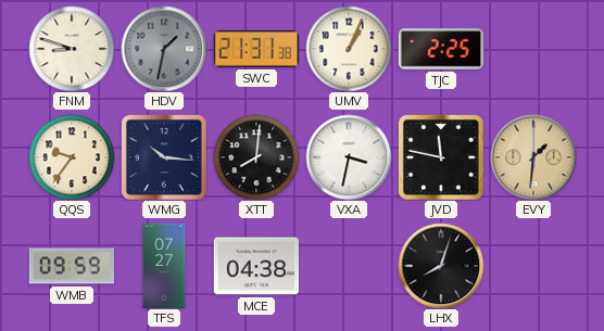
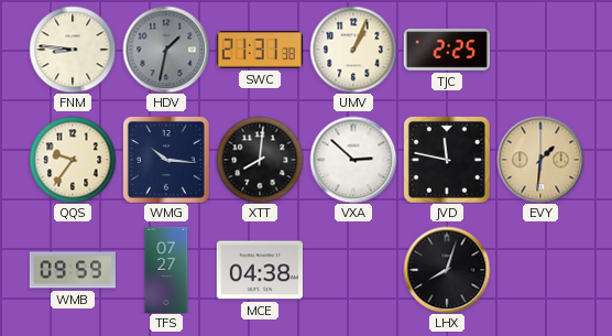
FNM: 8:48 -> 8:46
VXA: 3:32 -> 2:52
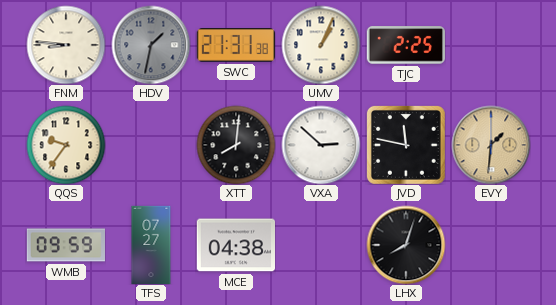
WMG: 10:16 -> none
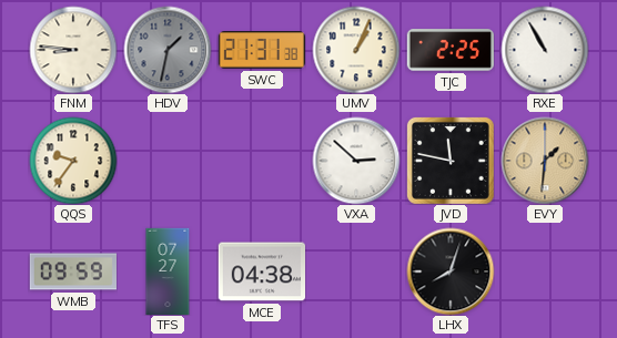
RXE: none -> 10:55
XTT: 8:01 -> none
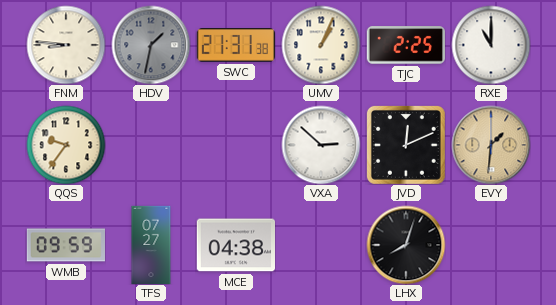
RXE: 10:55 -> 11:00
JVD: 11:47 -> 12:11
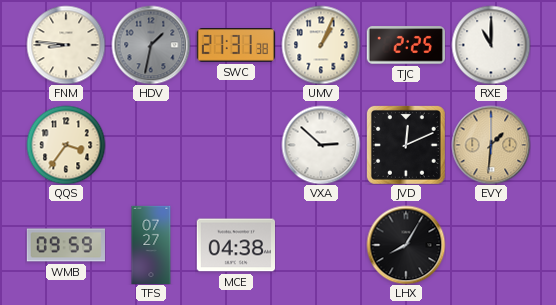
QQS: 9:36 -> 3:36
LHX: 8:03 -> 8:05
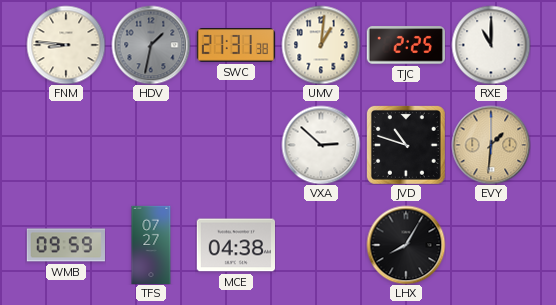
UMV: 1:04 -> 1:01
QQS: 3:36 -> none
JVD: 12:11 -> 10:48
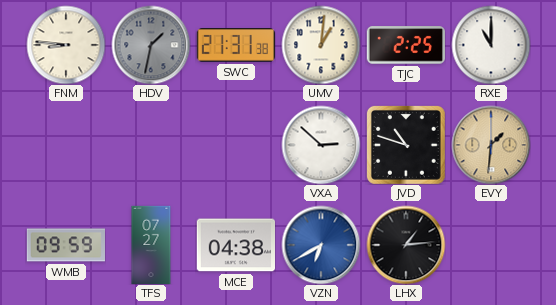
VZN: none -> 6:40
LHX: 8:05 -> 1:14
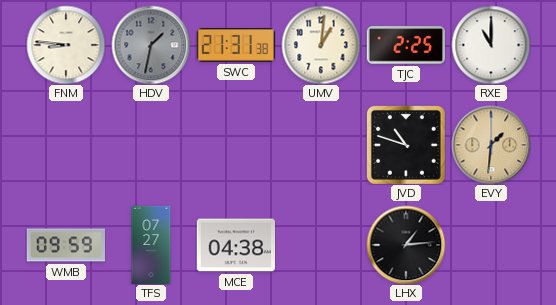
VXA: 2:52 -> none
VZN: 6:40 -> none
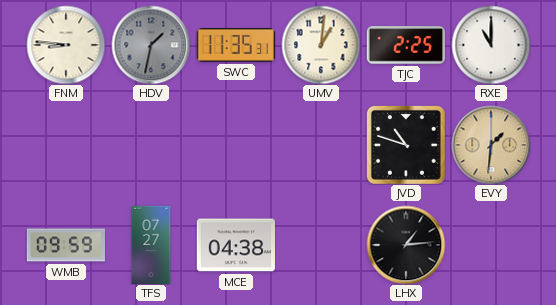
SWC: 21:31 -> 11:35
